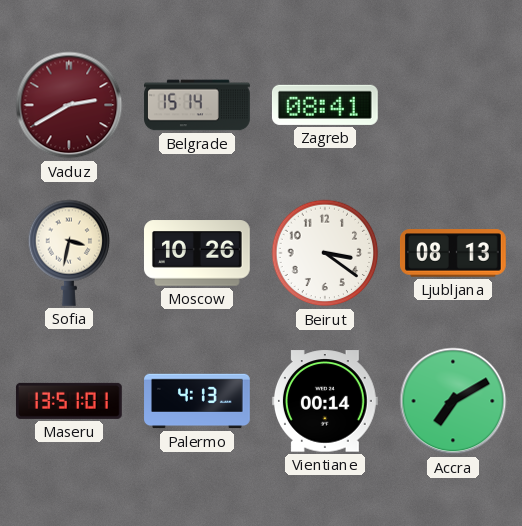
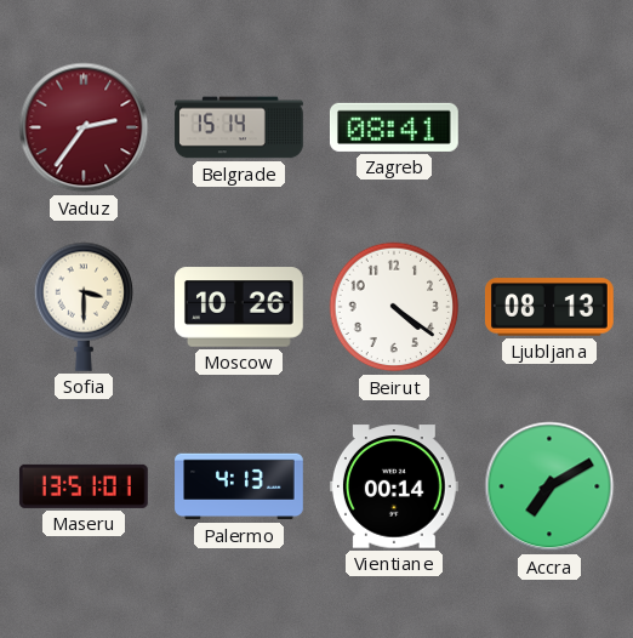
Vaduz: 2:40 -> 2:36
Sofia: 3:32 -> 3:30
Beirut: 3:21 -> 4:21
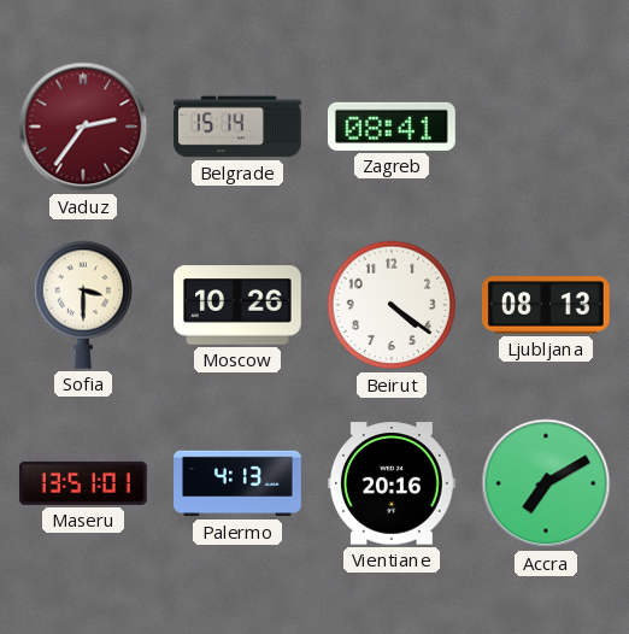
Vientiane: 00:14 -> 20:16
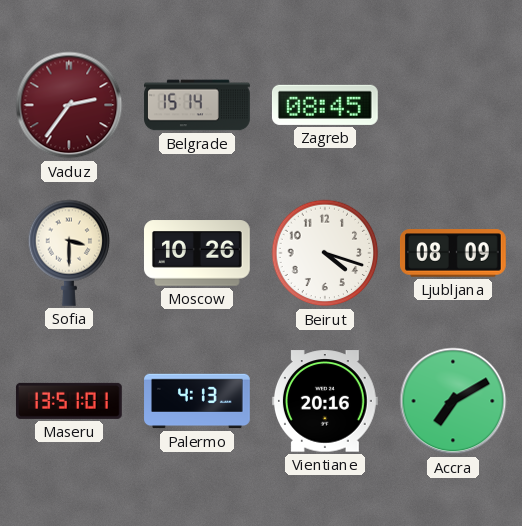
Zagreb: 08:41 -> 08:45
Beirut: 4:21 -> 4:18
Ljubljana: 08:13 -> 08:09
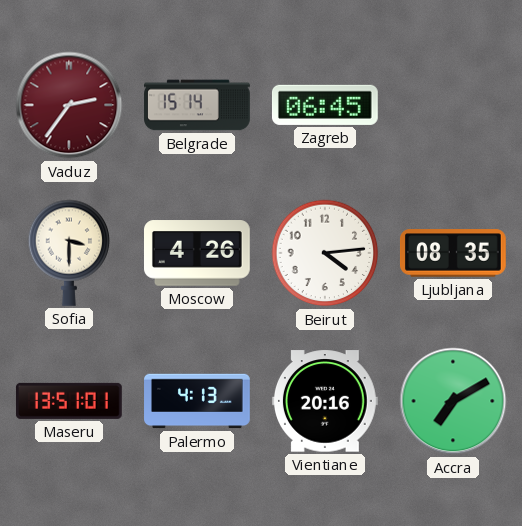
Zagreb: 08:45 -> 06:45
Moscow: 10:26 -> 4:26
Beirut: 4:18 -> 4:14
Ljubljana: 08:09 -> 08:35
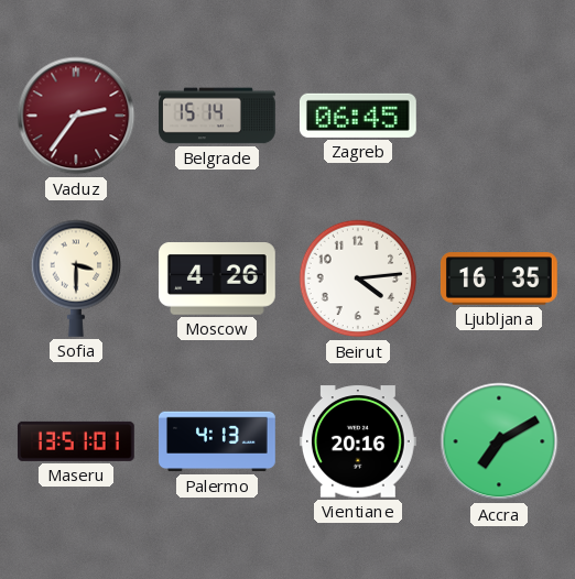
Ljubljana: 08:35 -> 16:35
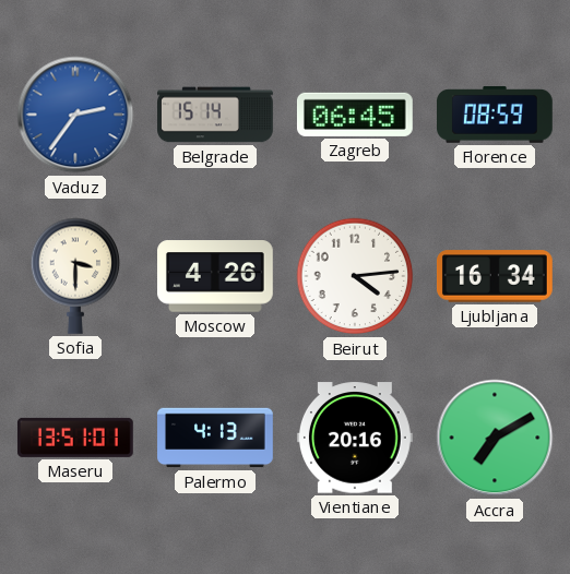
Vaduz dial: burgundy -> blue
Florence: none -> 08:59
Ljubljana: 16:35 -> 16:34
